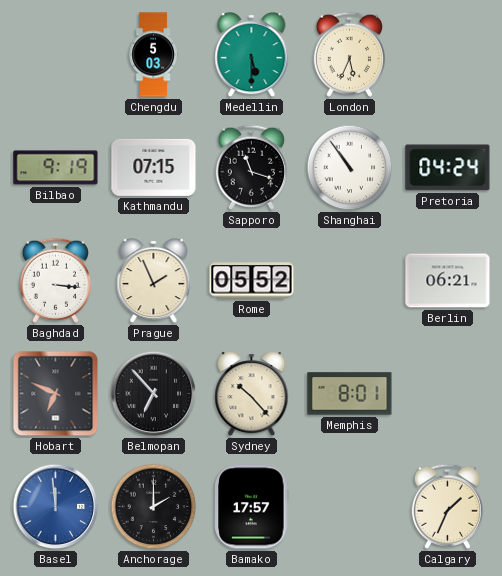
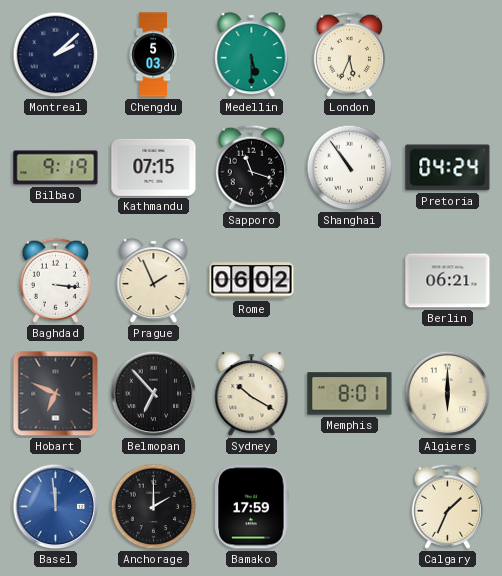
Montreal: none -> 2:08
Rome: 05:52 -> 06:02
Sydney: 10:23 -> 10:20
Algiers: none -> 6:00
Bamako: 17:57 -> 17:59
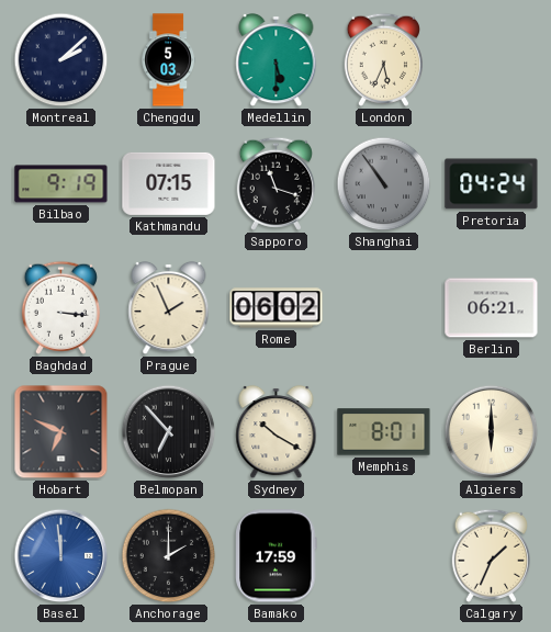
Shanghai dial: white -> grey
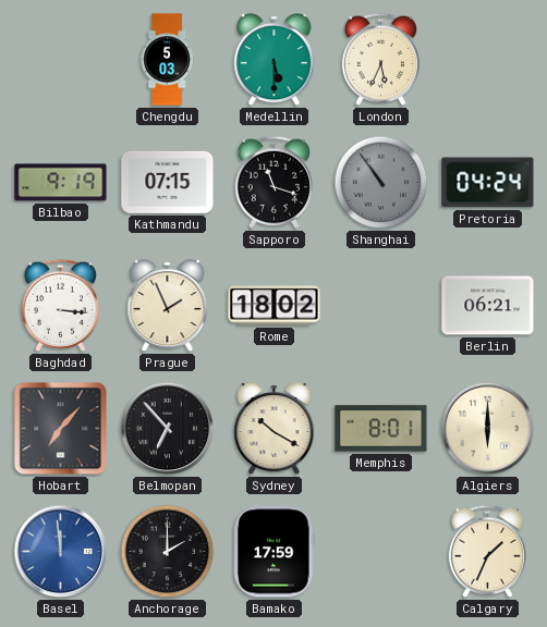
Montreal: 2:08 -> none
Rome: 06:02 -> 18:02
Hobart: 6:49 -> 7:07
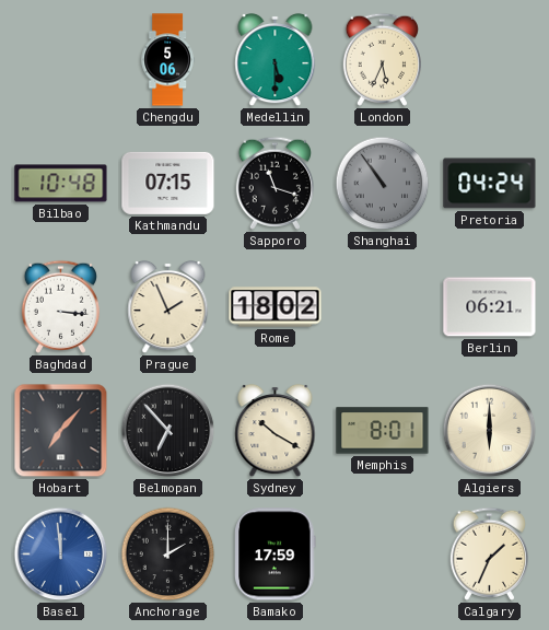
Chengdu: 5:03 -> 5:06
Bilbao: 9:19 -> 10:48
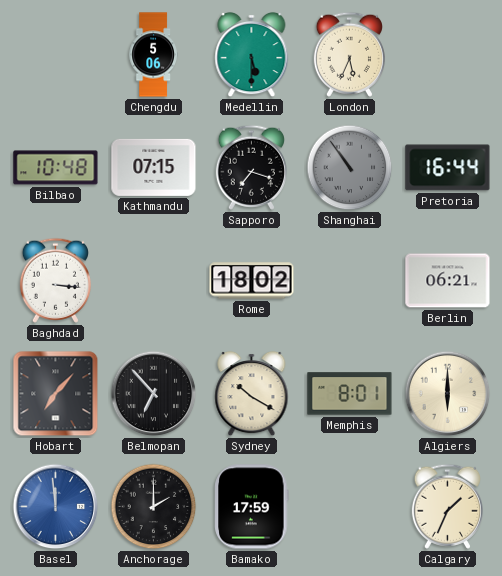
Sapporo: 11:18 -> 7:18
Pretoria: 04:24 -> 16:44
Prague: 1:56 -> none
